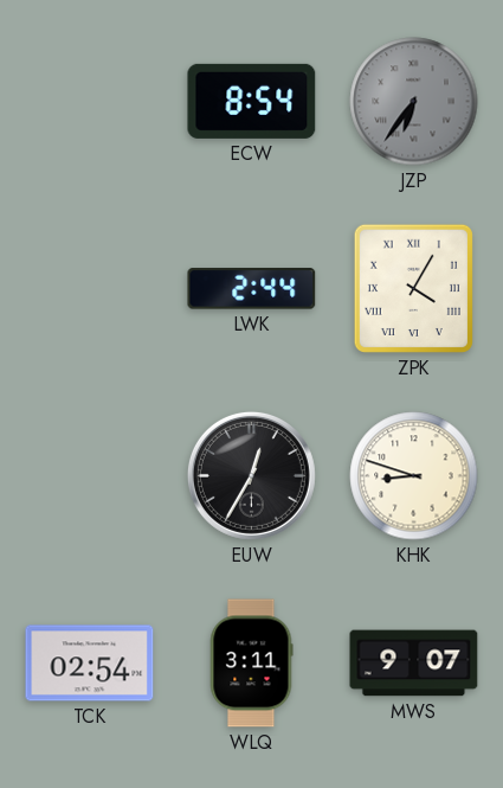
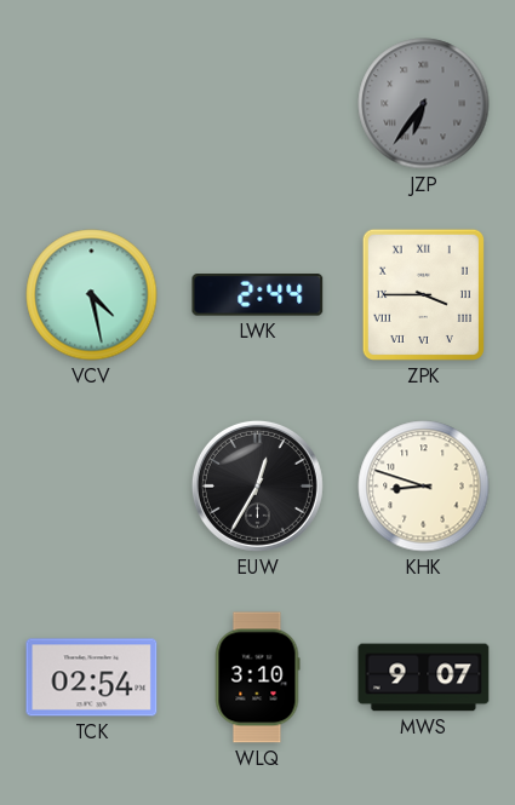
ECW: 8:54 -> none
VCV: none -> 4:28
ZPK: 4:05 -> 3:45
WLQ: 3:11 -> 3:10
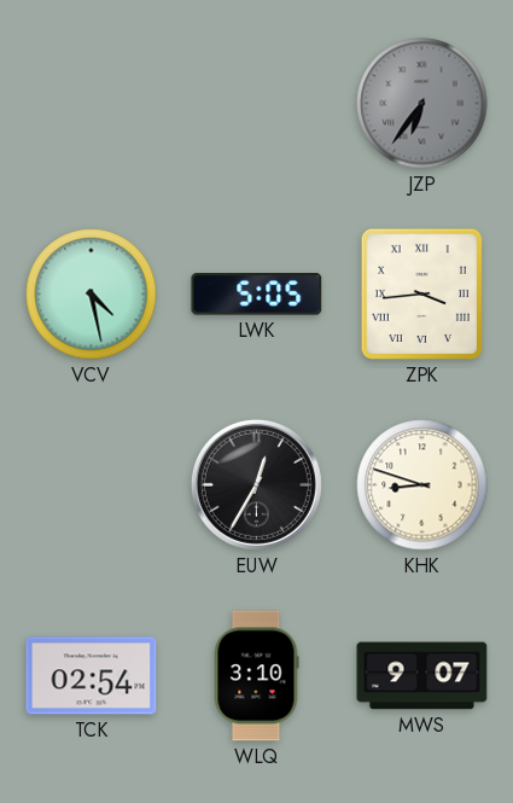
LWK: 2:44 -> 5:05
ZPK: 3:45 -> 3:44
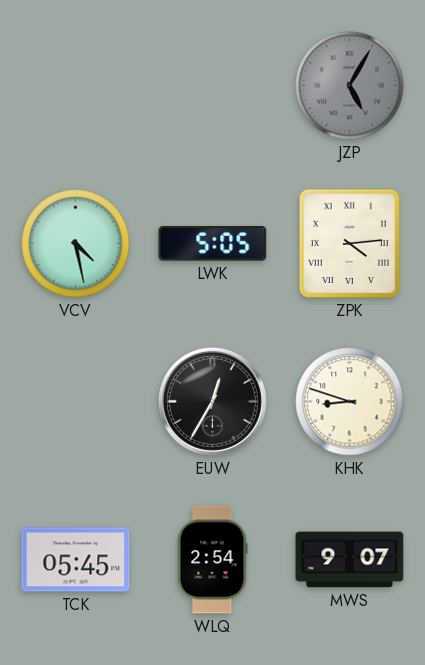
JZP: 6:36 -> 5:05
ZPK: 3:44 -> 4:14
TCK: 02:54 -> 05:45
WLQ: 3:10 -> 2:54
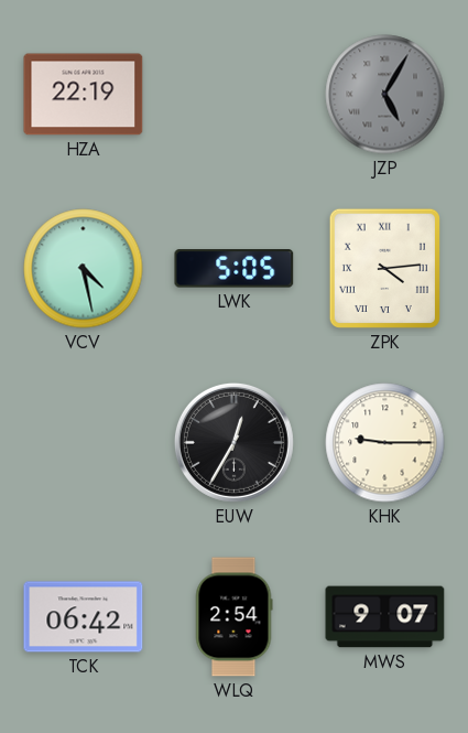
HZA: none -> 22:19
KHK: 8:48 -> 9:15
TCK: 05:45 -> 06:42
